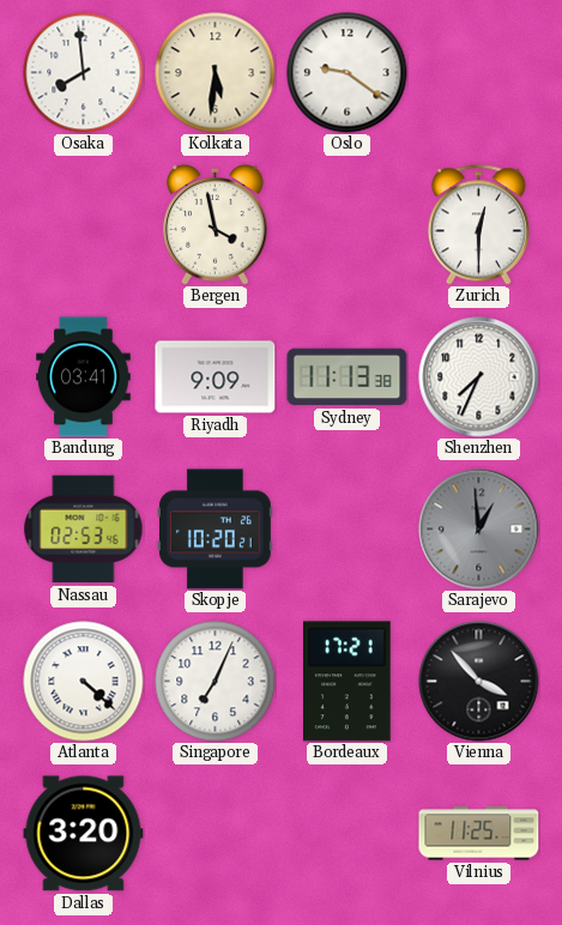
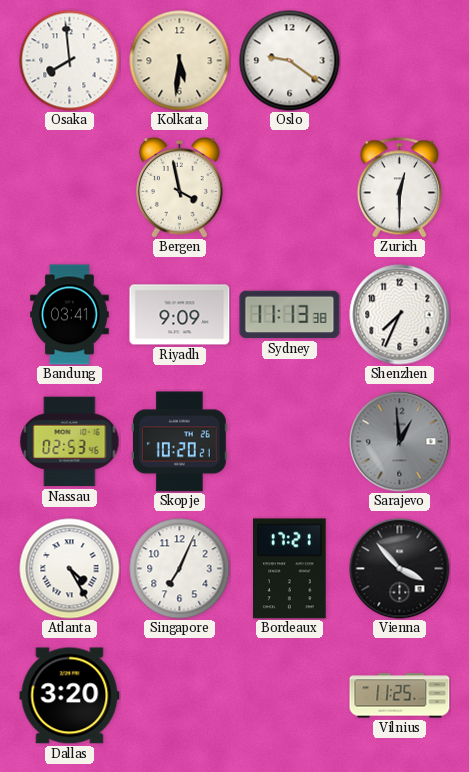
Atlanta: 4:22 -> 4:25
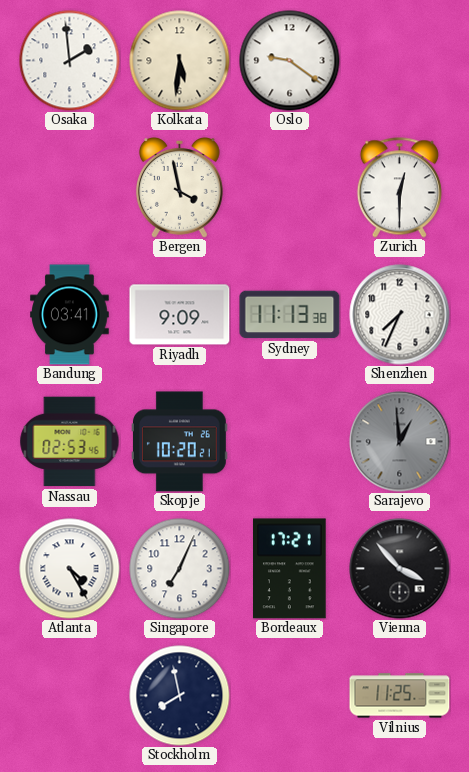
Osaka: 7:59 -> 1:59
Dallas: 3:20 -> none
Stockholm: none -> 7:58
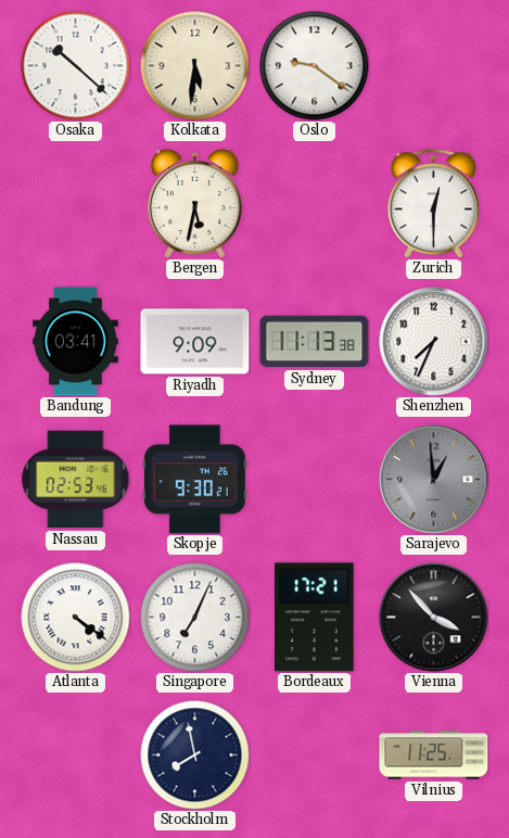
Osaka: 1:59 -> 10:22
Bergen: 3:58 -> 5:32
Skopje: 10:20 -> 9:30
Atlanta: 4:25 -> 4:21
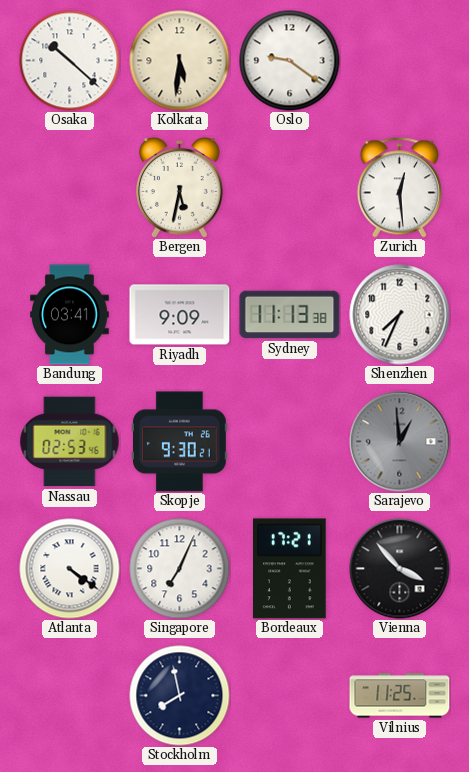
Zurich: 12:30 -> 12:29
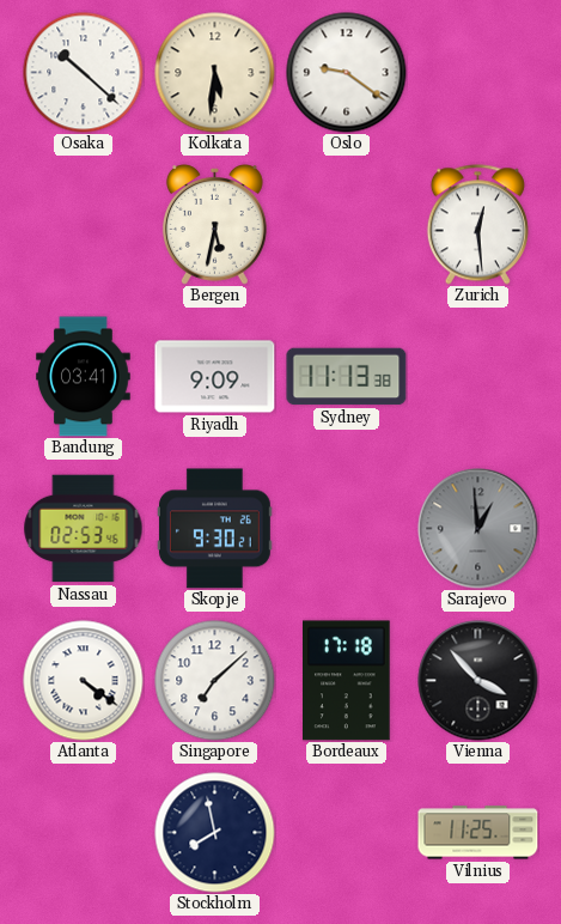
Shenzhen: 7:34 -> none
Singapore: 7:04 -> 7:08
Bordeaux: 17:21 -> 17:18
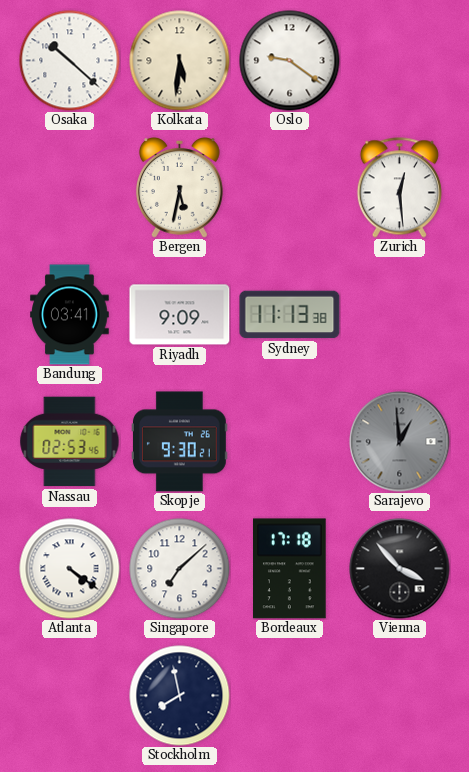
Vilnius: 11:25 -> none
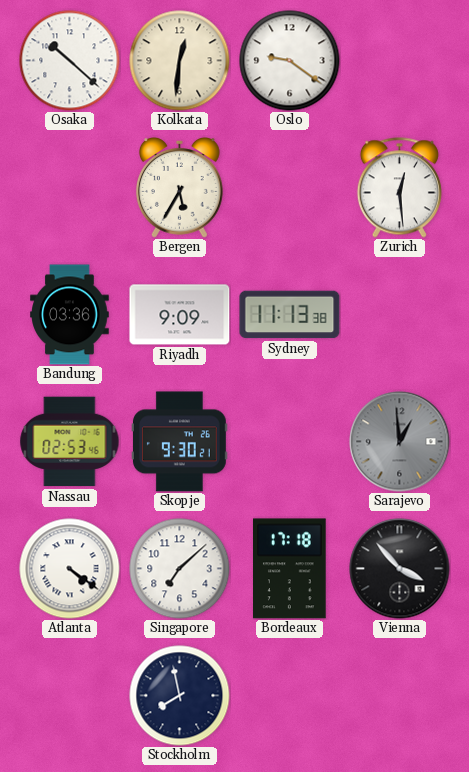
Kolkata: 5:31 -> 12:31
Bergen: 5:32 -> 5:35
Bandung: 03:41 -> 03:36
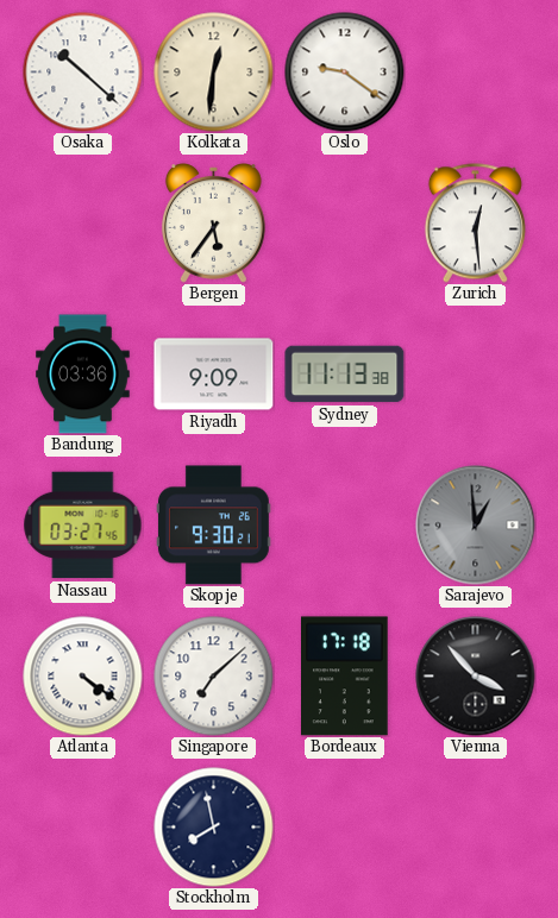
Bergen: 5:35 -> 5:36
Nassau: 02:53 -> 03:27
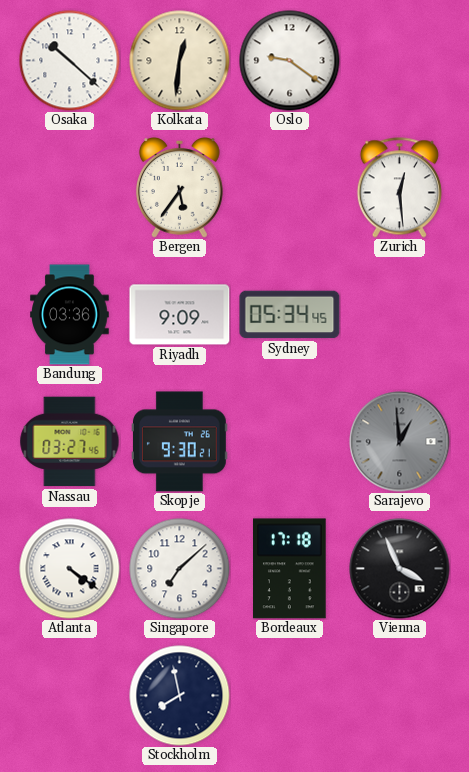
Sydney: 11:13 -> 05:34
Vienna: 3:53 -> 3:56
